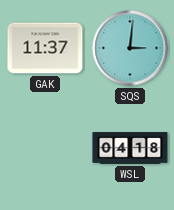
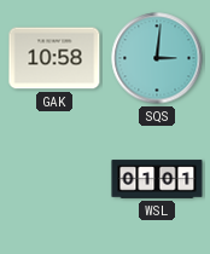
GAK: 11:37 -> 10:58
WSL: 04:18 -> 01:01
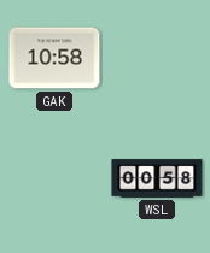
SQS: 3:01 -> none
WSL: 01:01 -> 00:58
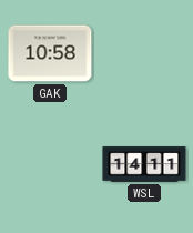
WSL: 00:58 -> 14:11
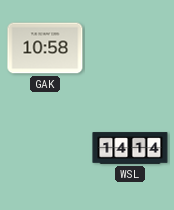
WSL: 14:11 -> 14:14
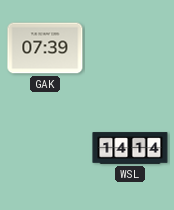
GAK: 10:58 -> 07:39
